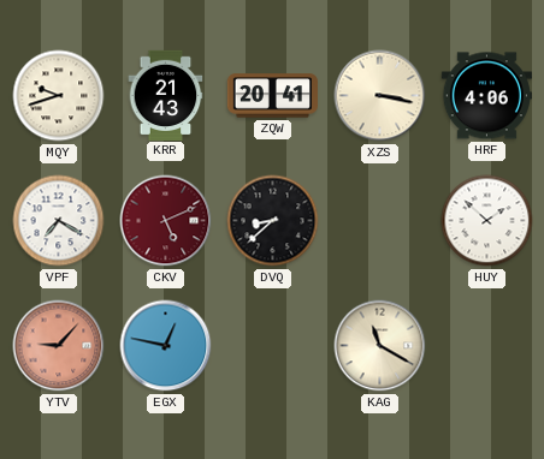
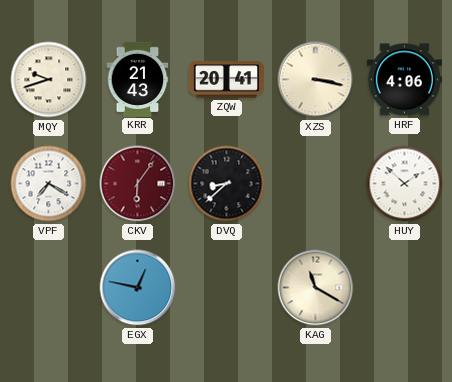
CKV: 5:11 -> 6:06
YTV: 9:07 -> none
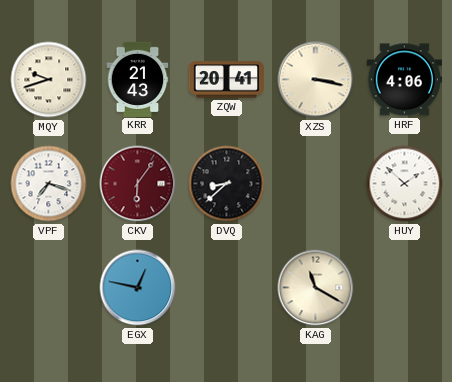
VPF: 7:20 -> 7:18
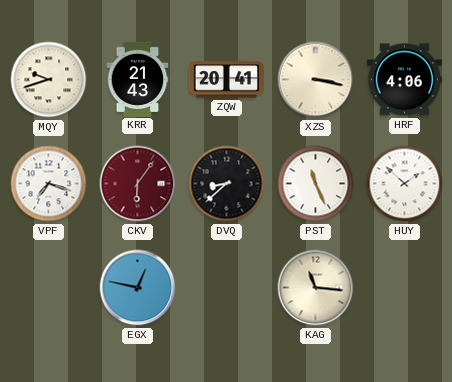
PST: none -> 11:26
KAG: 11:20 -> 11:16
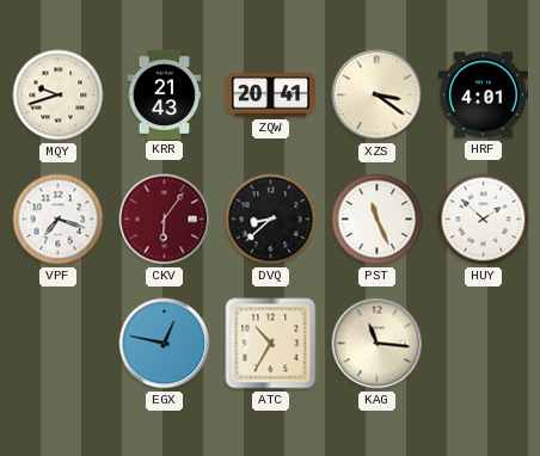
XZS: 3:17 -> 3:21
HRF: 4:06 -> 4:01
ATC: none -> 10:35
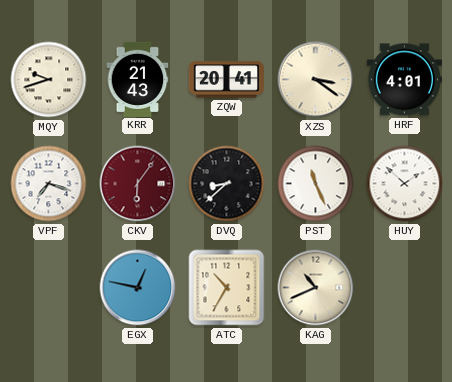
KAG: 11:16 -> 10:41
